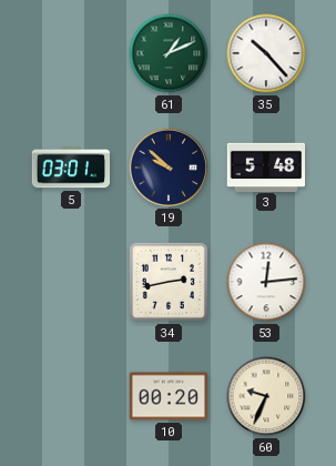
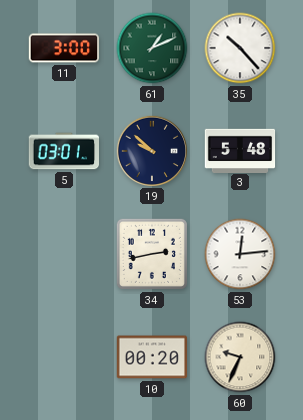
11: none -> 3:00
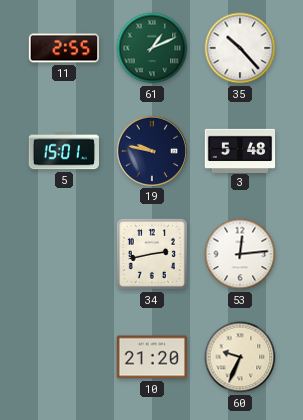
11: 3:00 -> 2:55
5: 03:01 -> 15:01
19: 9:52 -> 9:47
10: 00:20 -> 21:20
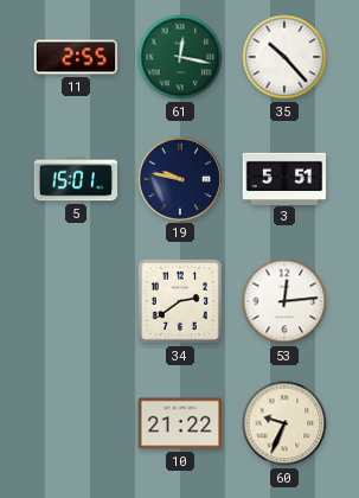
61: 1:11 -> 12:17
3: 5:48 -> 5:51
34: 2:43 -> 2:39
10: 21:20 -> 21:22
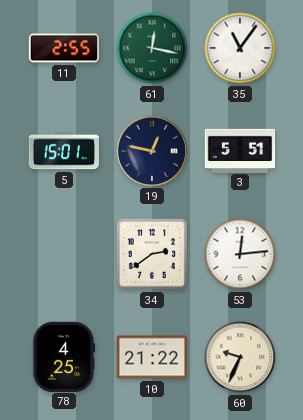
35: 10:23 -> 11:06
19: 9:47 -> 12:47
78: none -> 4:25
